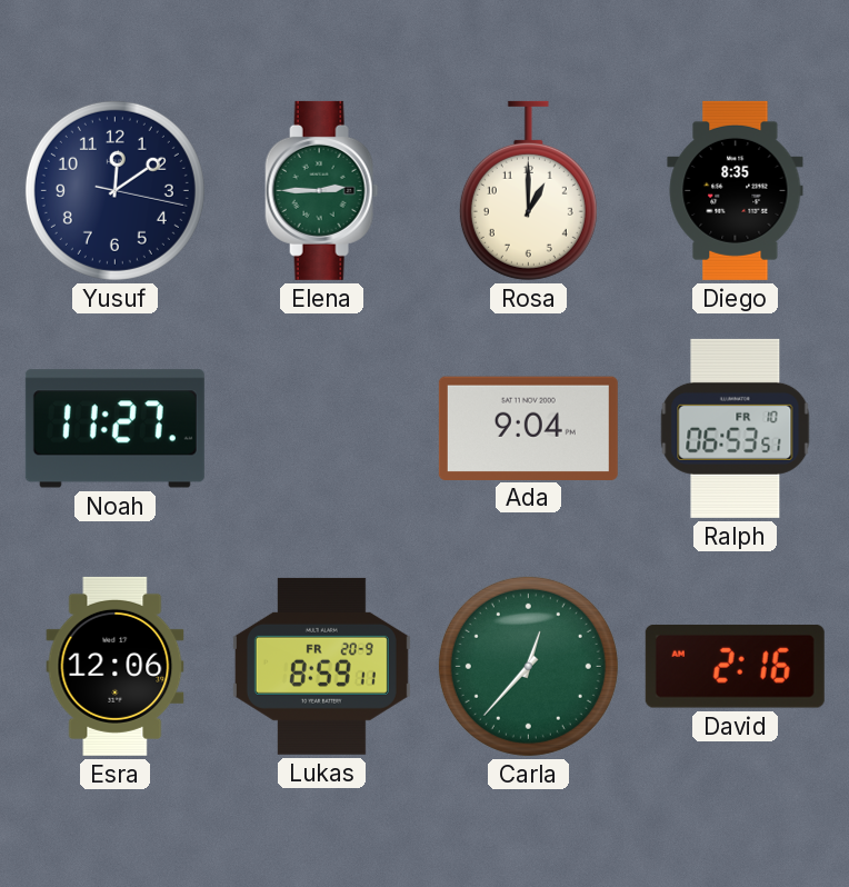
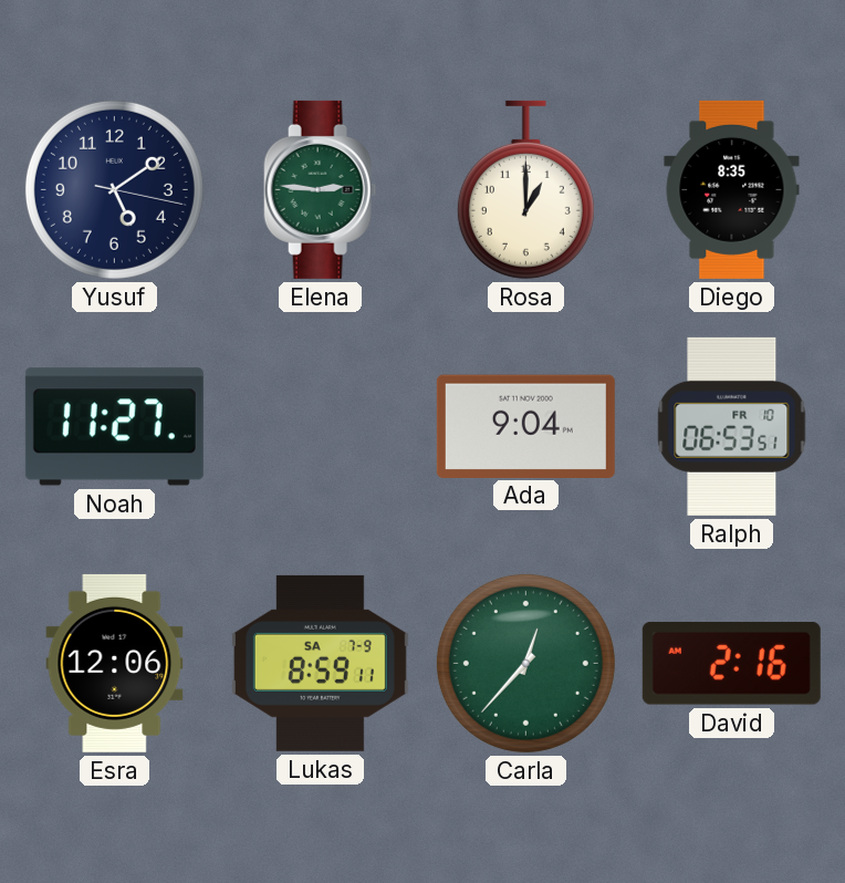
Yusuf: 12:09 -> 5:09
Elena: 2:45 -> 2:46
Lukas date: FR 20-9 -> SA 7-9
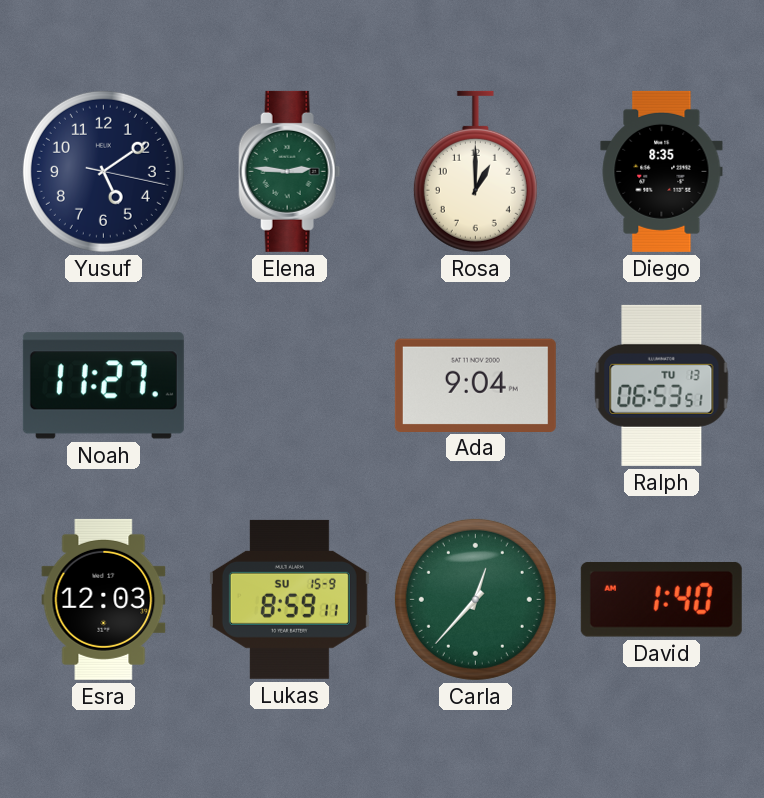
Ralph date: FR 10 -> TU 13
Esra: 12:06 -> 12:03
Lukas date: SA 7-9 -> SU 15-9
David: 2:16 -> 1:40
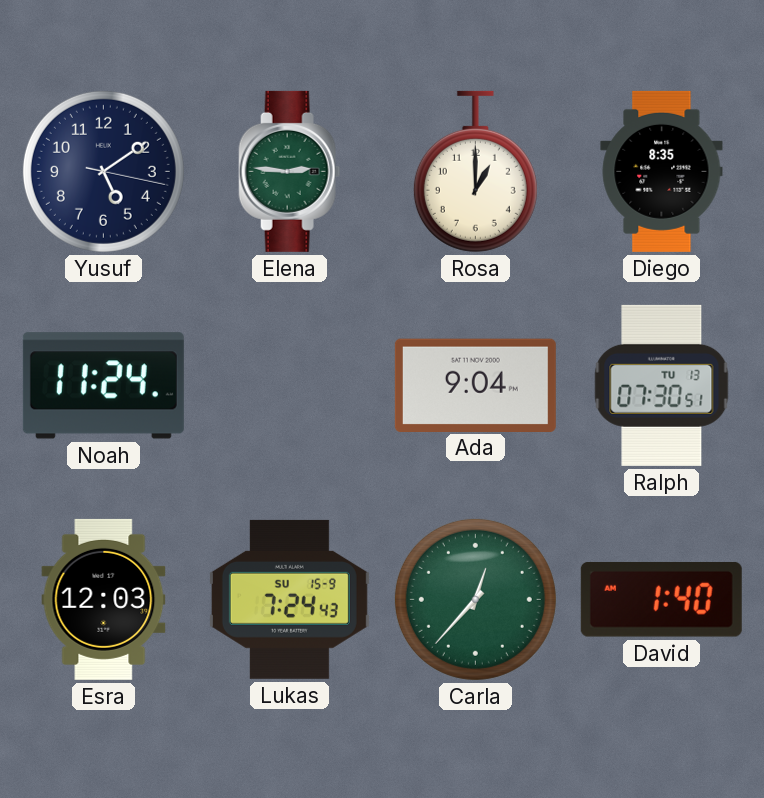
Noah: 11:27 -> 11:24
Ralph: 06:53 -> 07:30
Lukas: 8:59 -> 7:24
